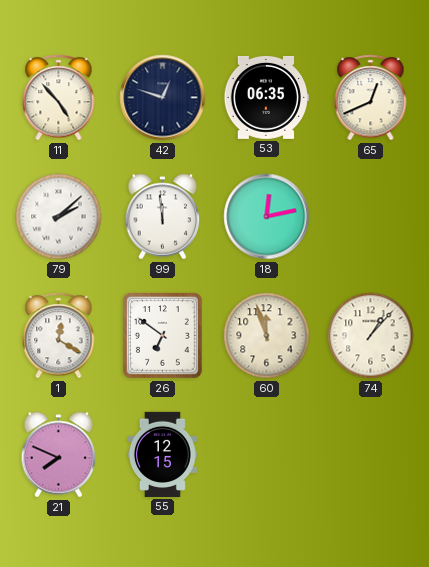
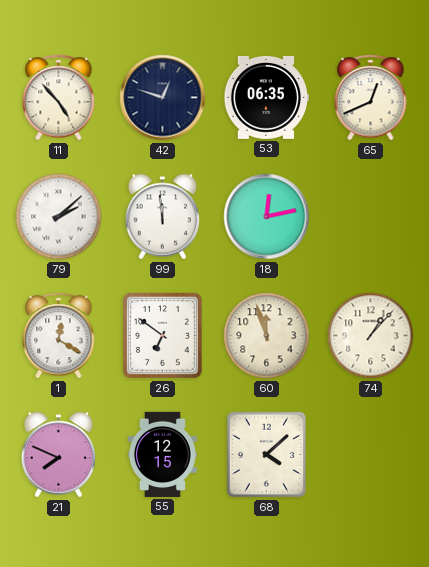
68: none -> 4:08
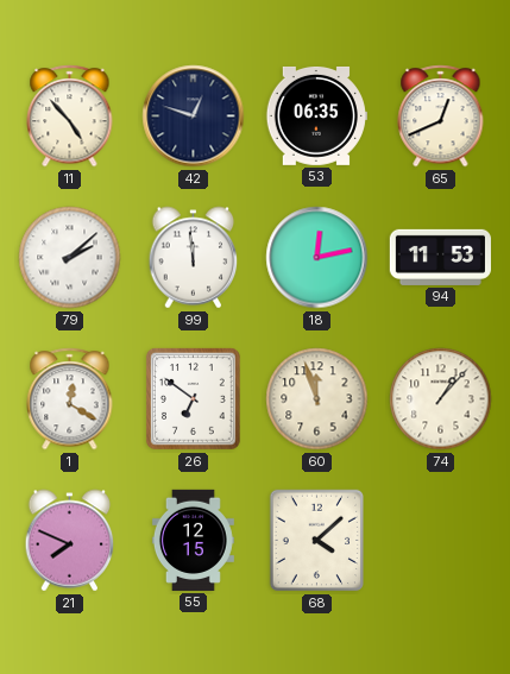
94: none -> 11:53
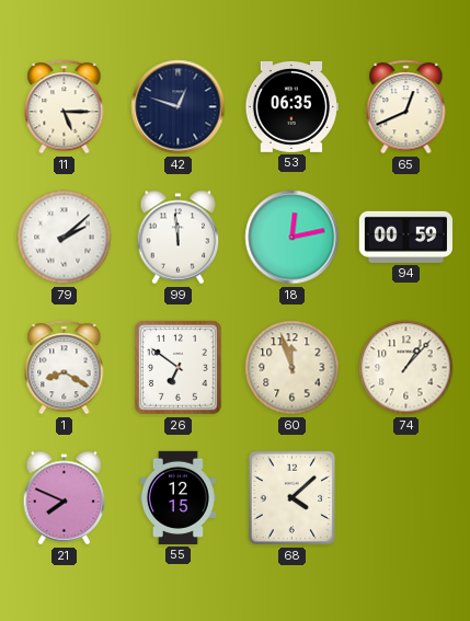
11: 4:53 -> 5:15
94: 11:53 -> 00:59
1: 12:20 -> 8:20
